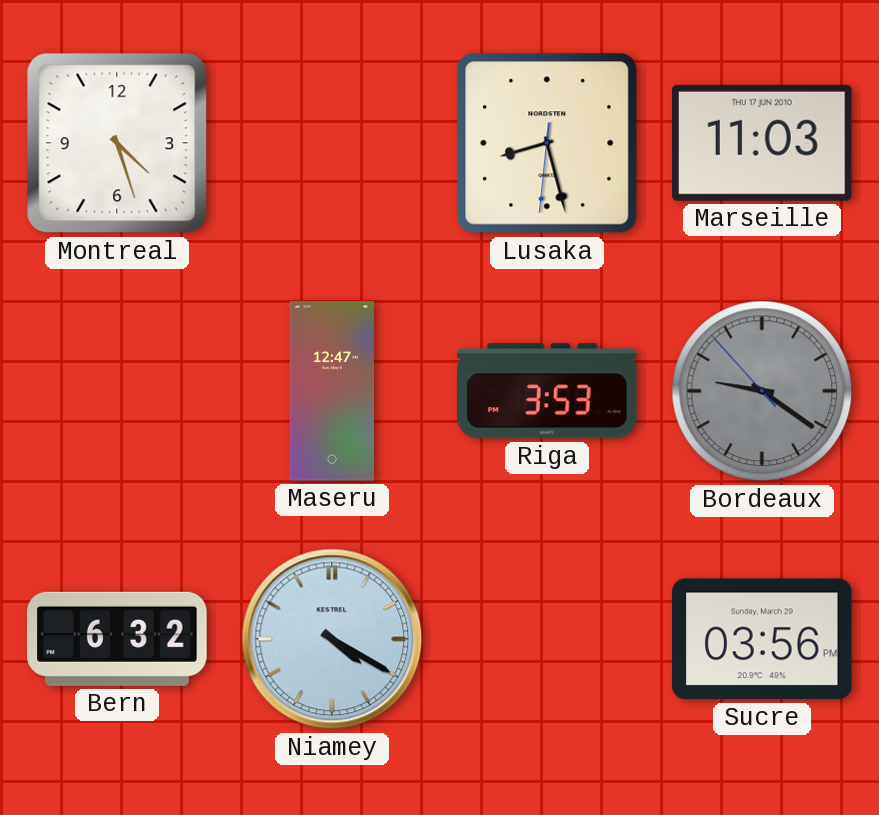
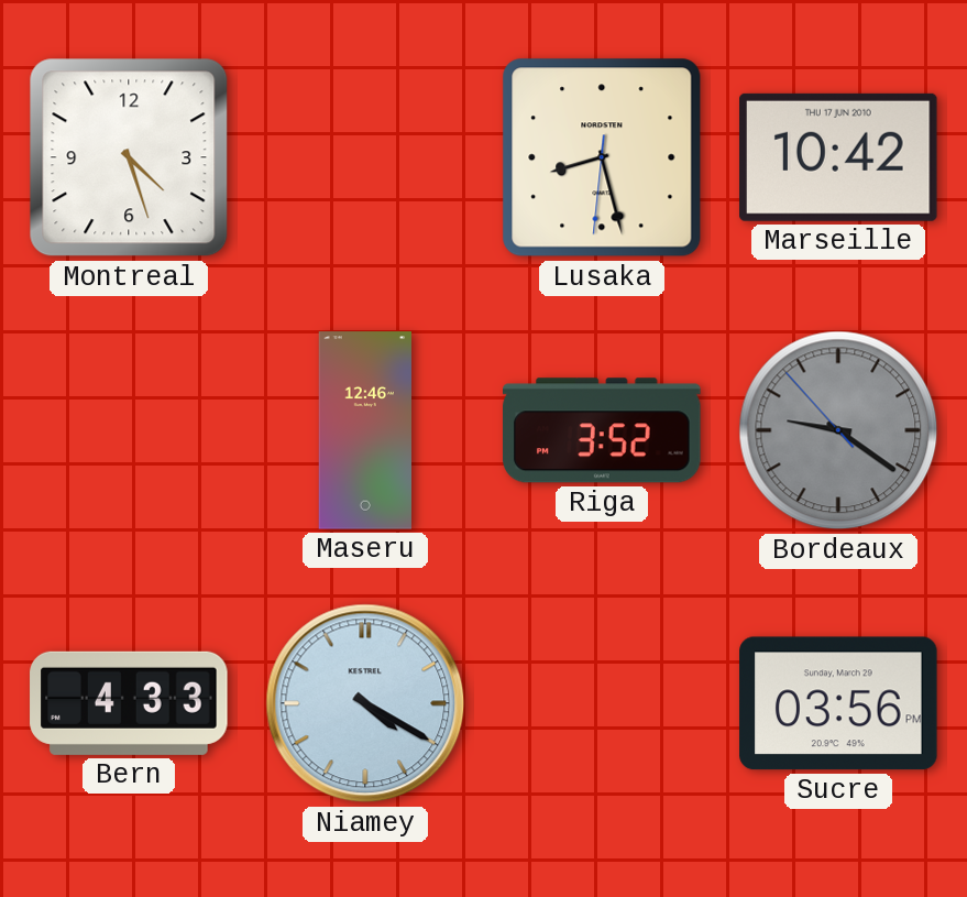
Marseille: 11:03 -> 10:42
Maseru: 12:47 -> 12:46
Riga: 3:53 -> 3:52
Bern: 6:32 -> 4:33
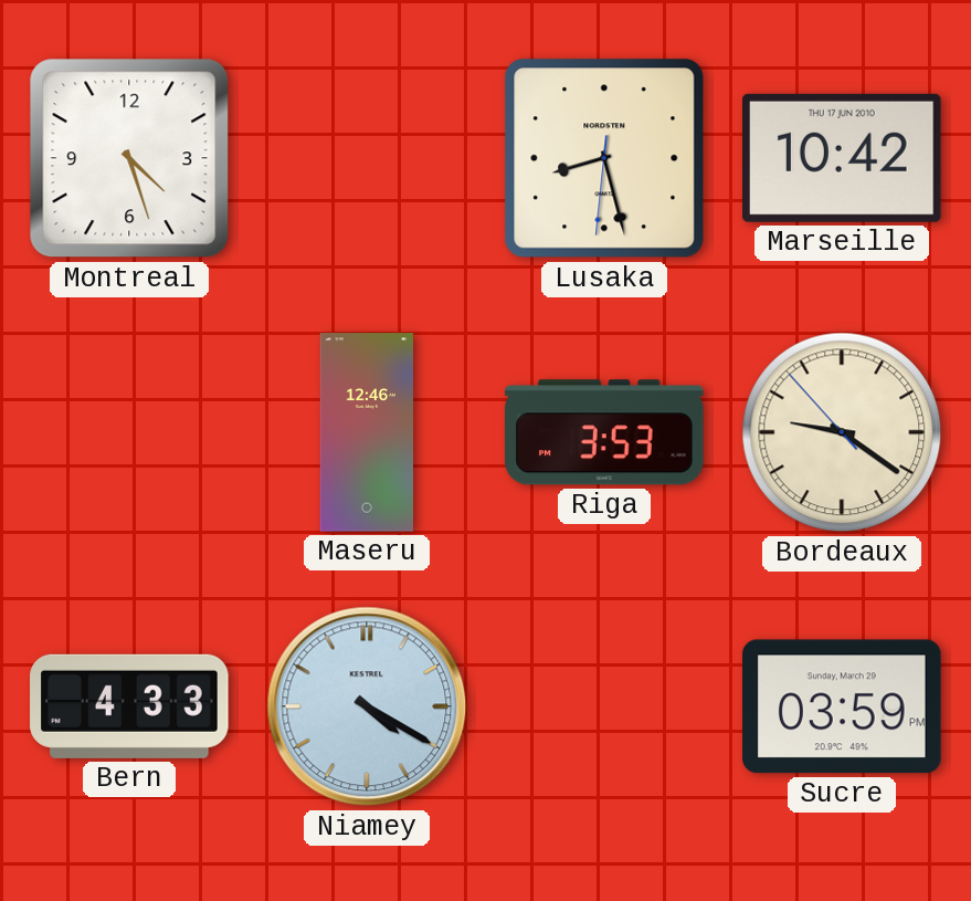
Riga: 3:52 -> 3:53
Bordeaux dial: grey -> cream
Sucre: 03:56 -> 03:59
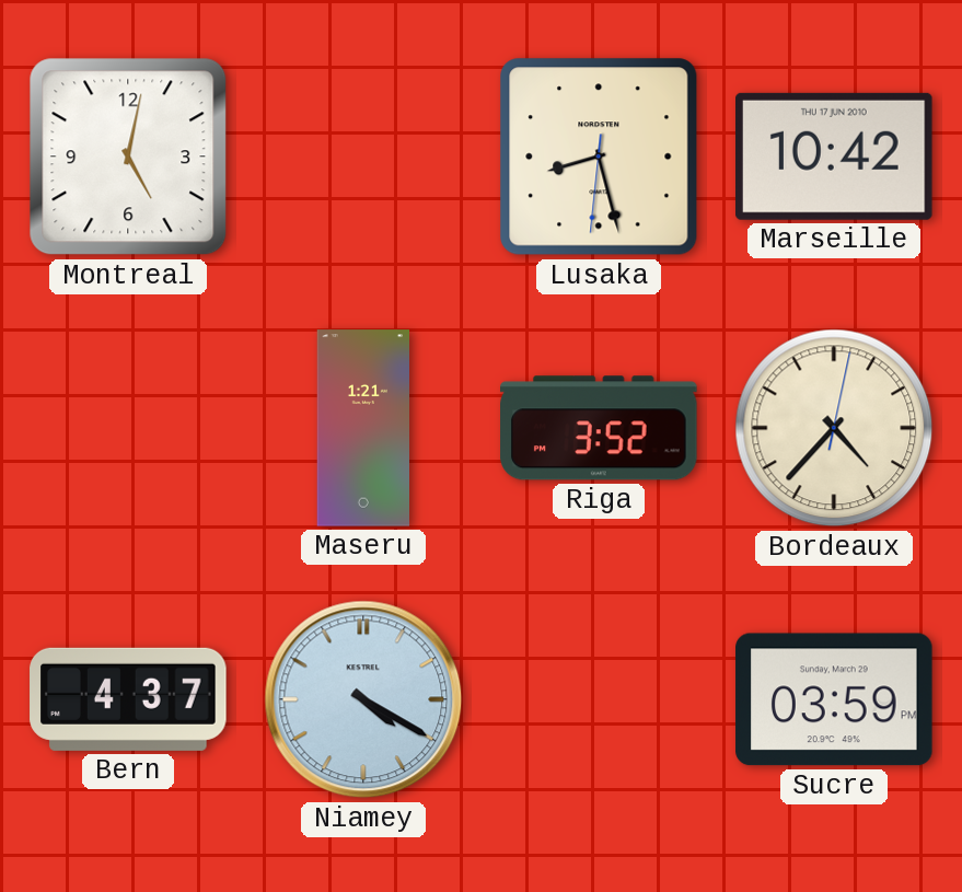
Montreal: 4:27 -> 5:02
Maseru: 12:46 -> 1:21
Riga: 3:53 -> 3:52
Bordeaux: 9:20 -> 4:37
Bern: 4:33 -> 4:37
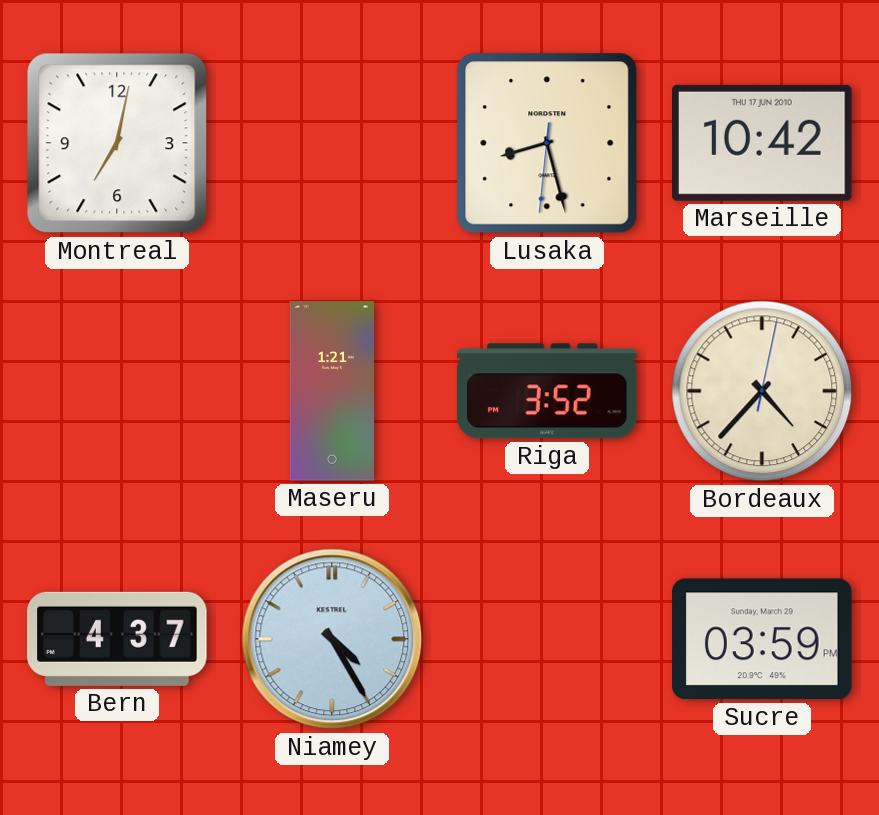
Montreal: 5:02 -> 7:02
Niamey: 4:20 -> 4:25
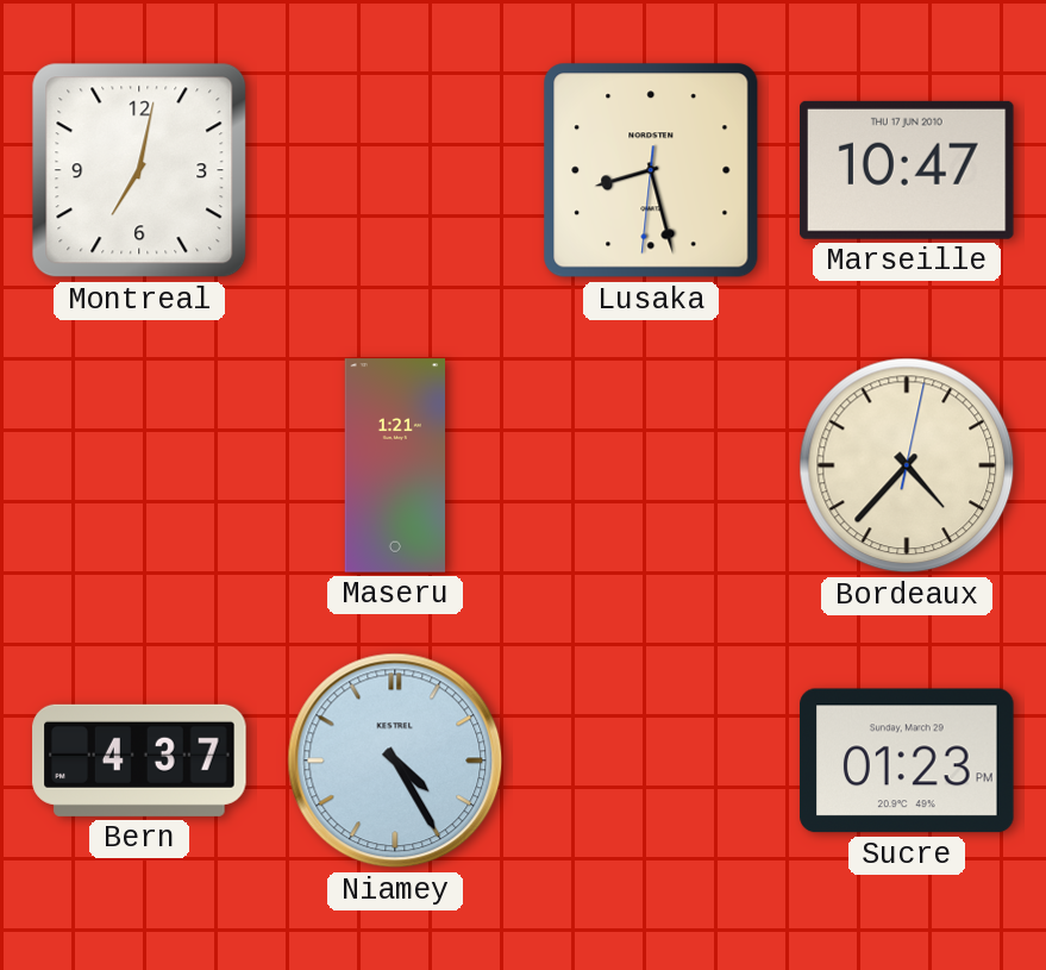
Marseille: 10:42 -> 10:47
Riga: 3:52 -> none
Sucre: 03:59 -> 01:23
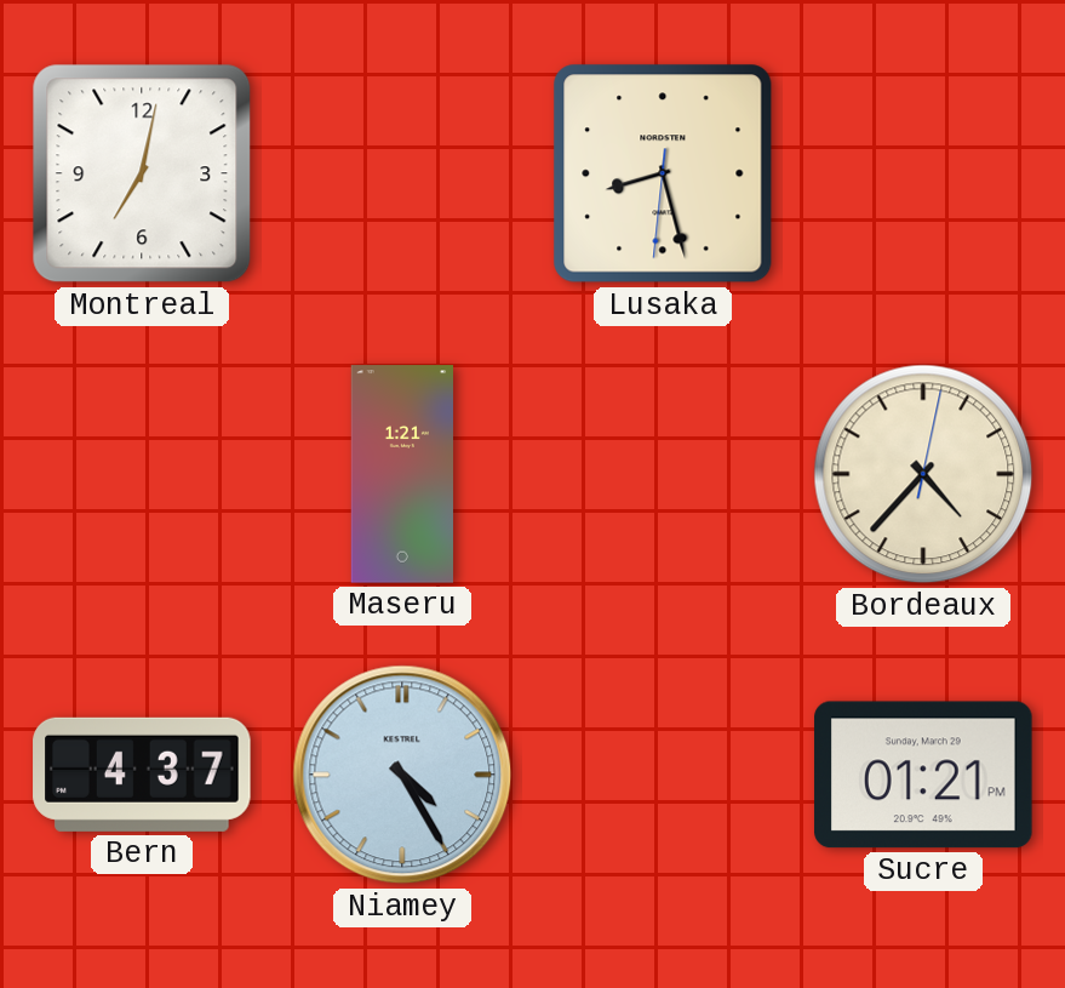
Marseille: 10:47 -> none
Sucre: 01:23 -> 01:21
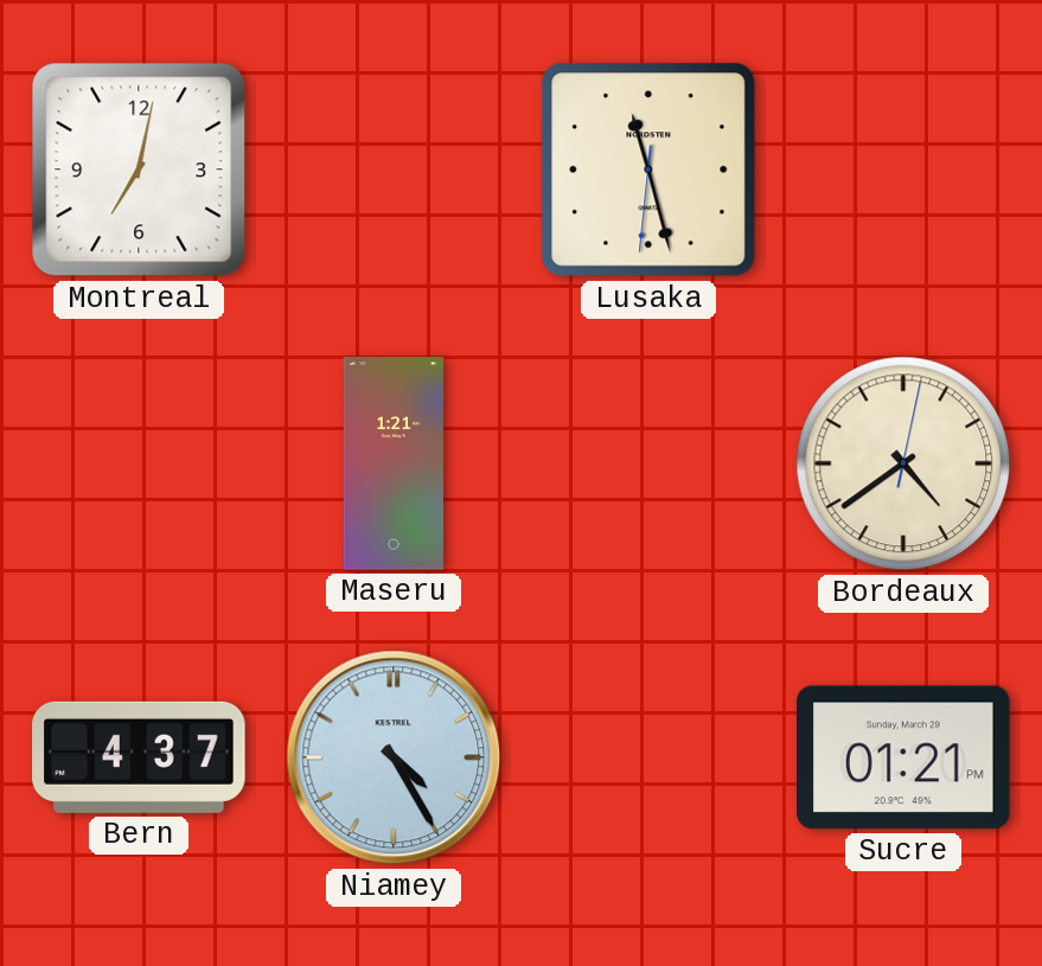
Lusaka: 8:27 -> 11:27
Bordeaux: 4:37 -> 4:39
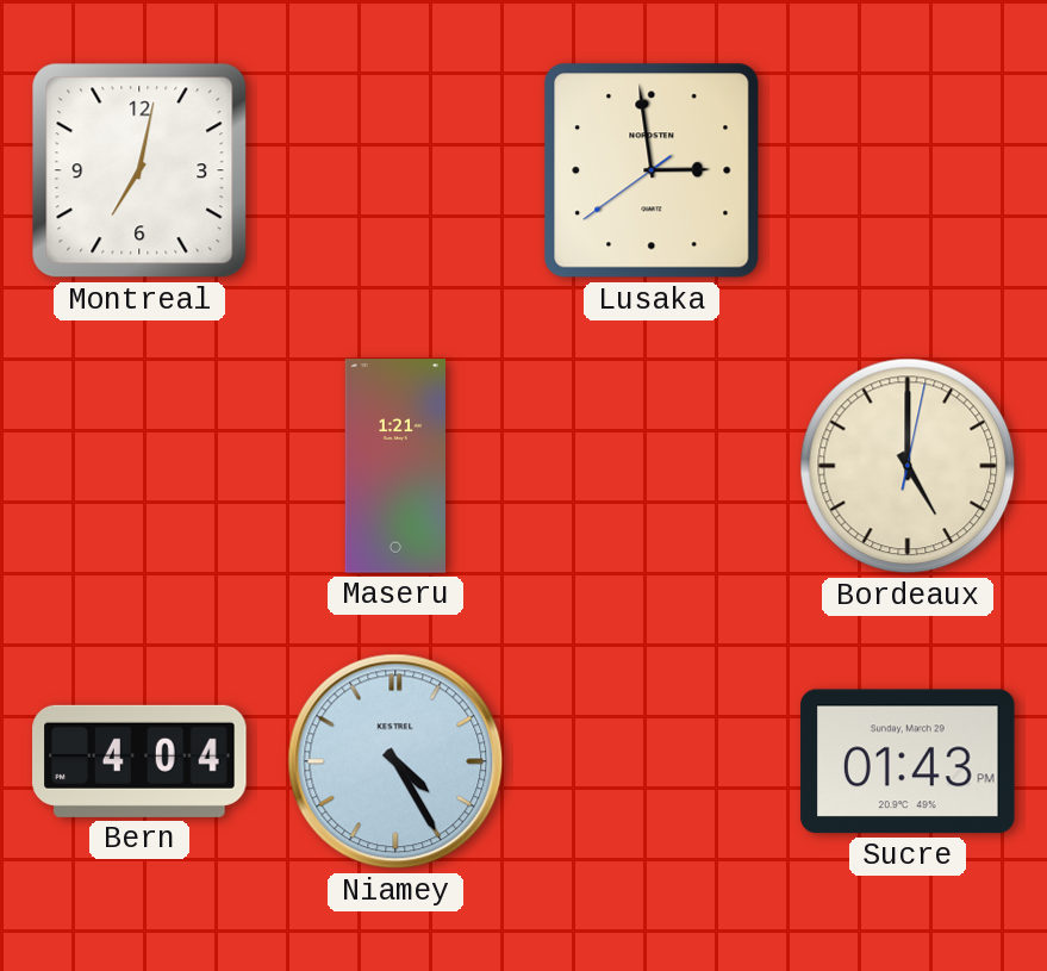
Lusaka: 11:27 -> 2:58
Bordeaux: 4:39 -> 5:00
Bern: 4:37 -> 4:04
Sucre: 01:21 -> 01:43
